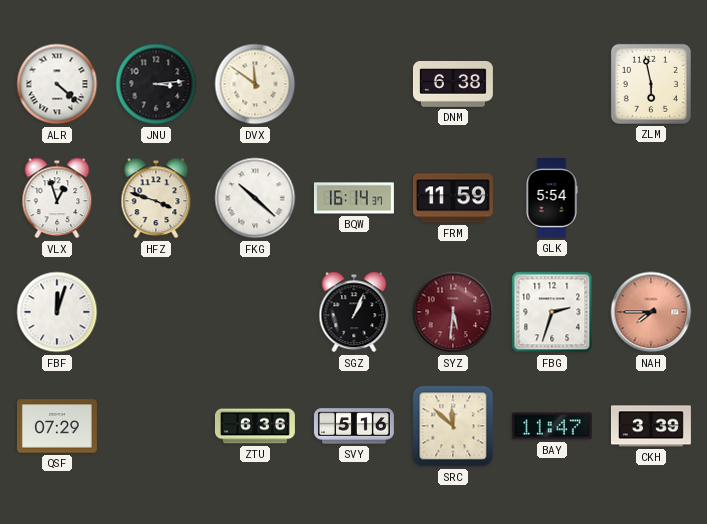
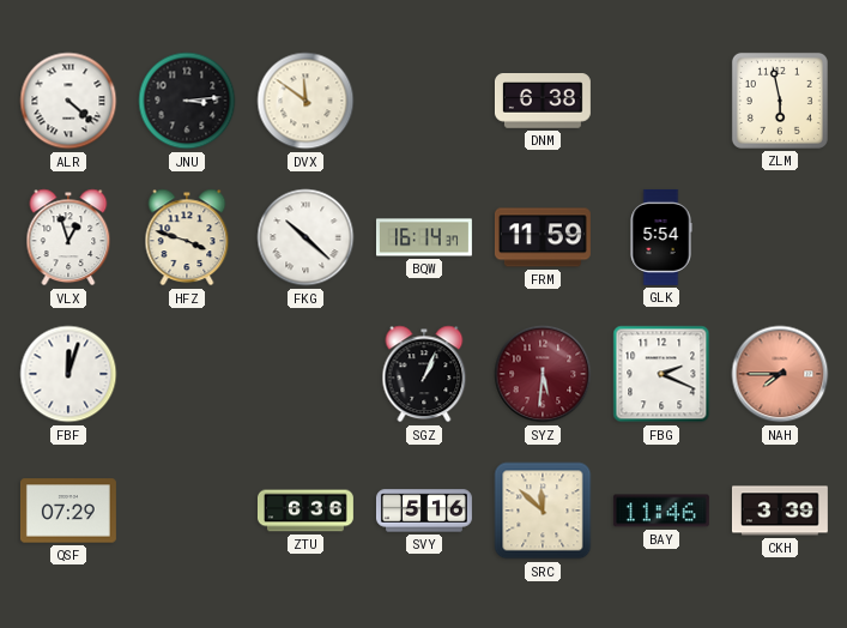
FBG: 2:33 -> 2:19
BAY: 11:47 -> 11:46
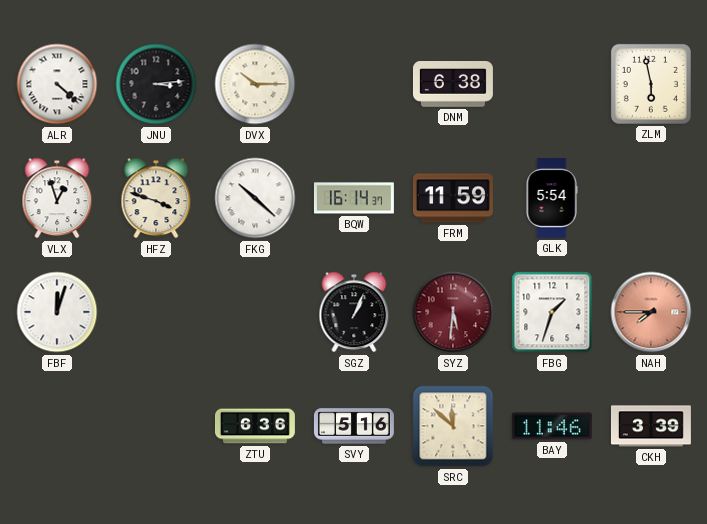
DVX: 11:51 -> 10:15
FBG: 2:19 -> 1:33
QSF: 07:29 -> none
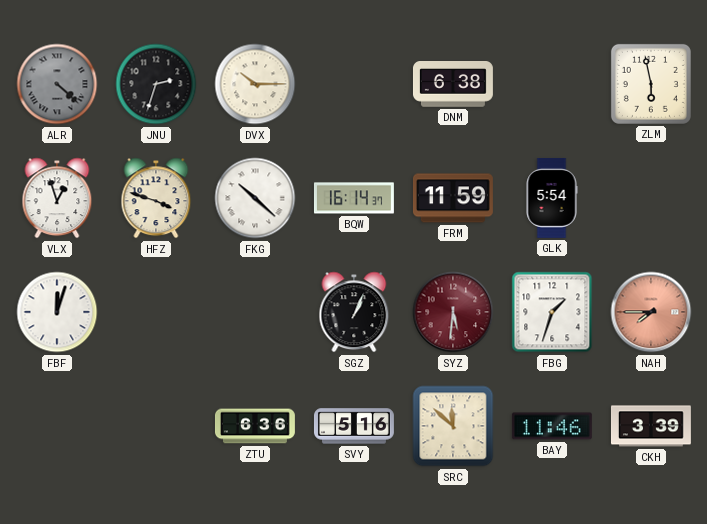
ALR dial: white -> grey
JNU: 3:14 -> 2:33
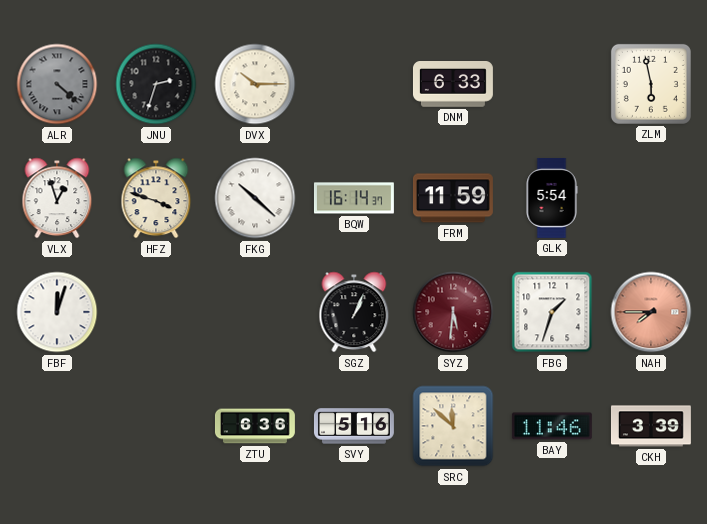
DNM: 6:38 -> 6:33
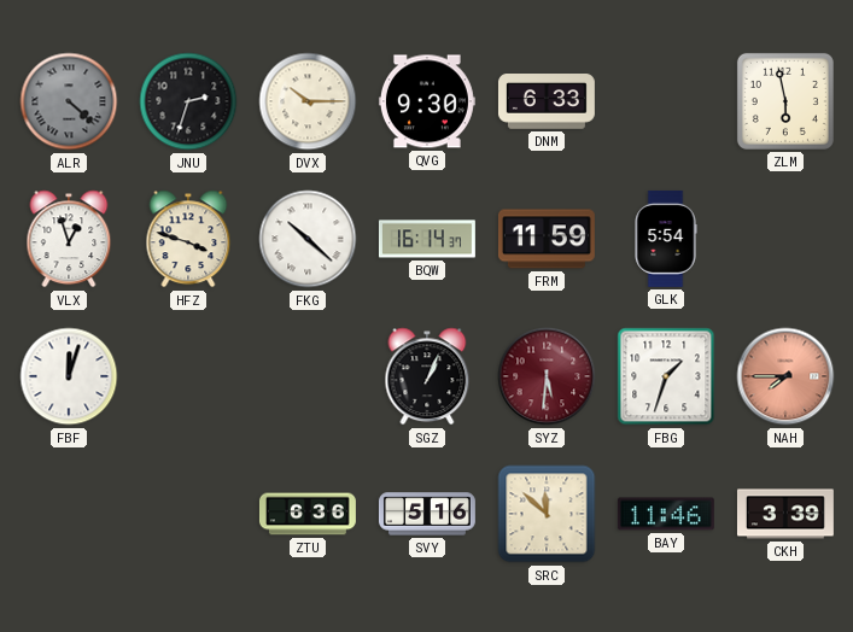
QVG: none -> 9:30
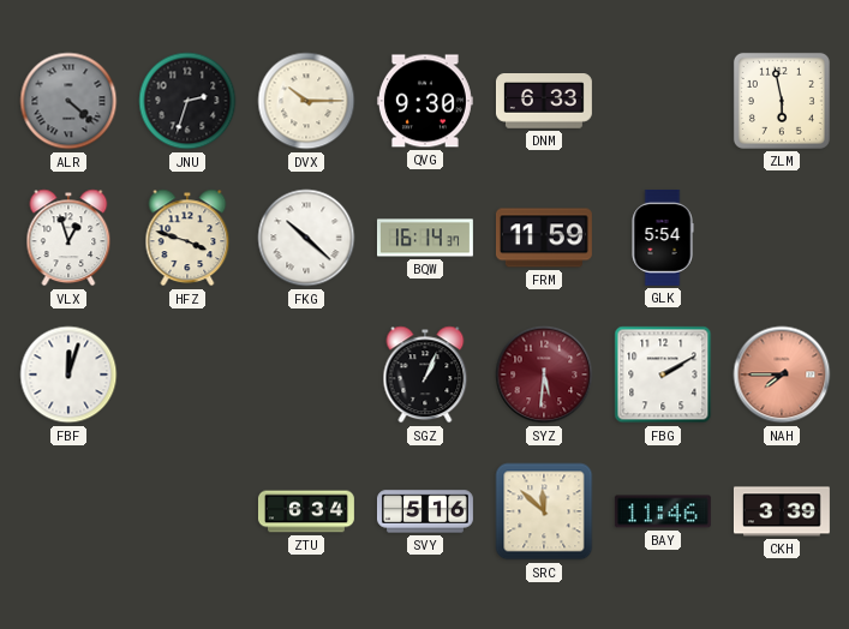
FBG: 1:33 -> 2:10
ZTU: 6:36 -> 6:34
